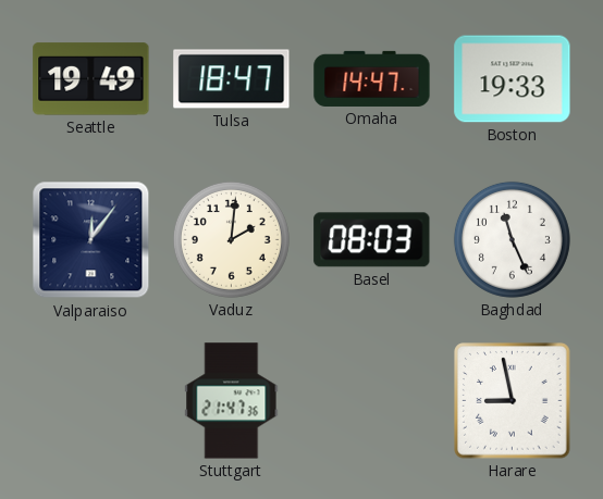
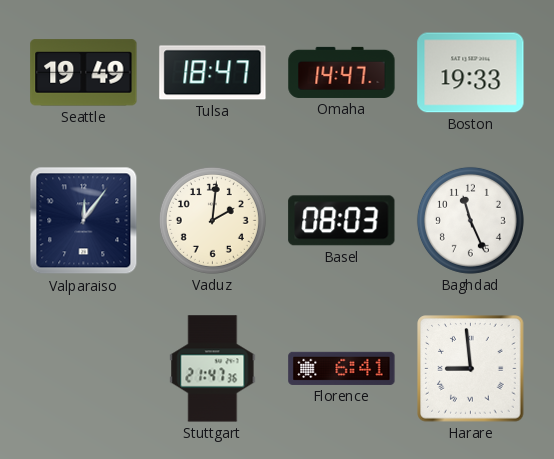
Florence: none -> 6:41
Harare: 8:58 -> 8:59
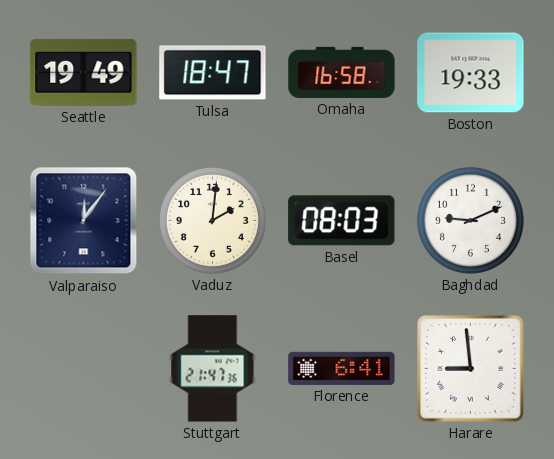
Omaha: 14:47 -> 16:58
Baghdad: 11:26 -> 9:11
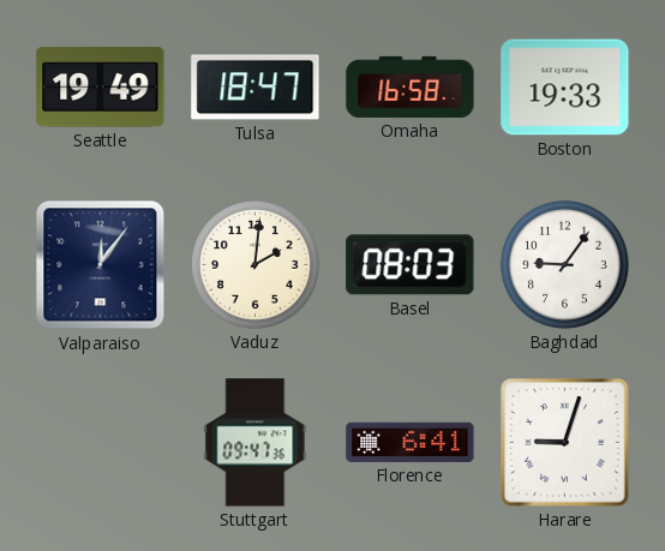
Baghdad: 9:11 -> 9:06
Stuttgart: 21:47 -> 09:47
Harare: 8:59 -> 9:03
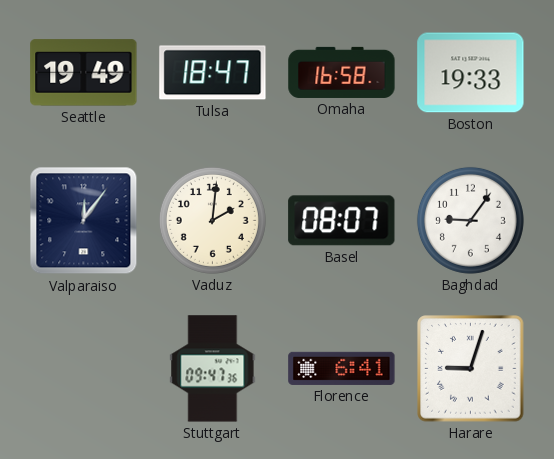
Basel: 08:03 -> 08:07
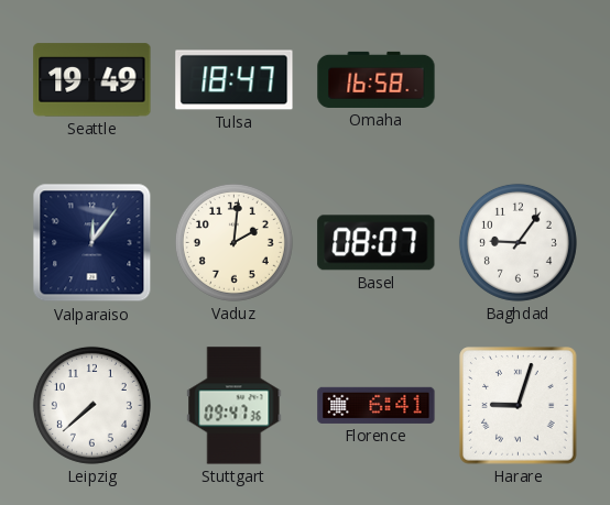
Boston: 19:33 -> none
Leipzig: none -> 7:38
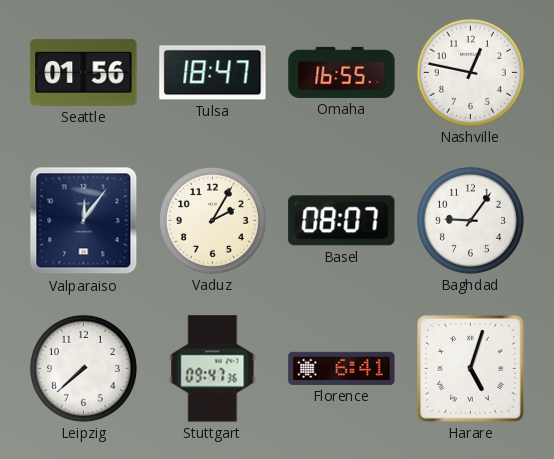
Seattle: 19:49 -> 01:56
Omaha: 16:58 -> 16:55
Nashville: none -> 12:47
Vaduz: 2:01 -> 2:05
Harare: 9:03 -> 5:03
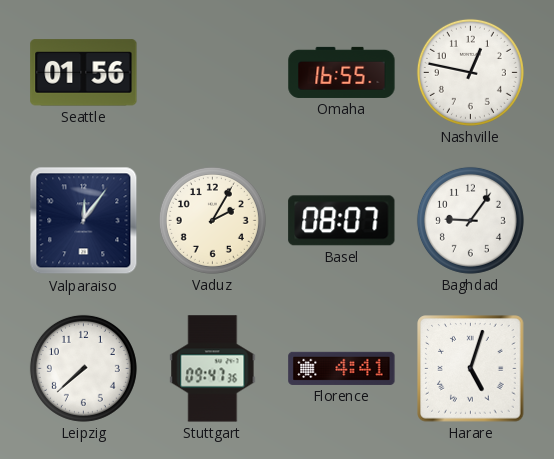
Tulsa: 18:47 -> none
Florence: 6:41 -> 4:41
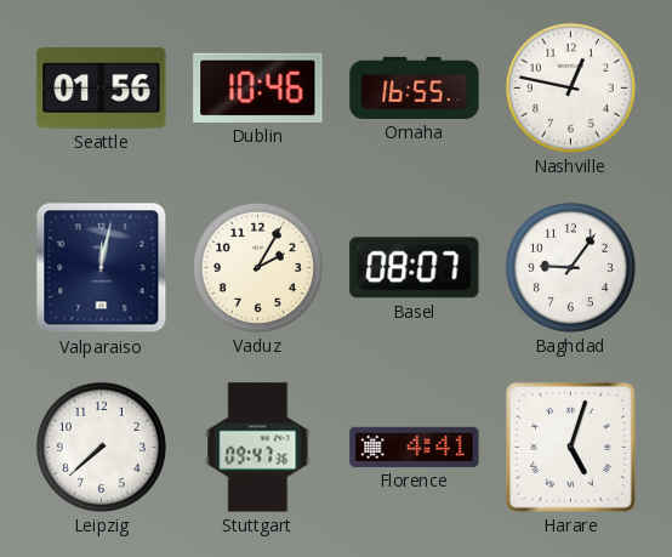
Dublin: none -> 10:46
Valparaiso: 12:06 -> 12:02
